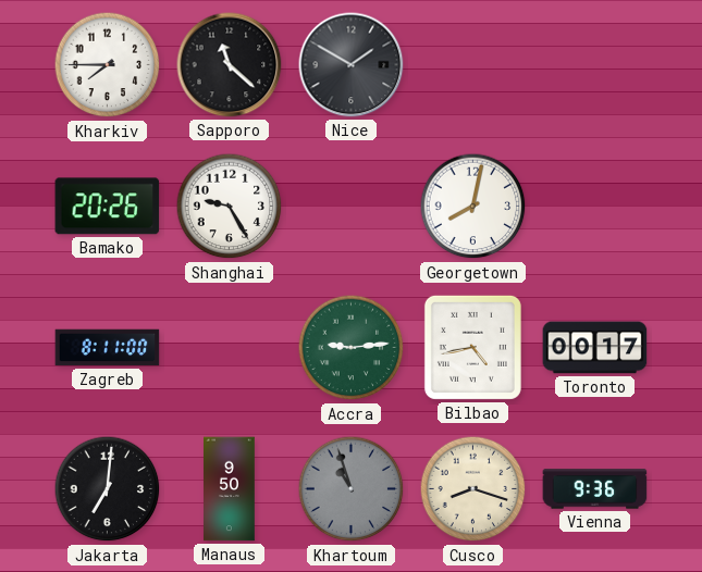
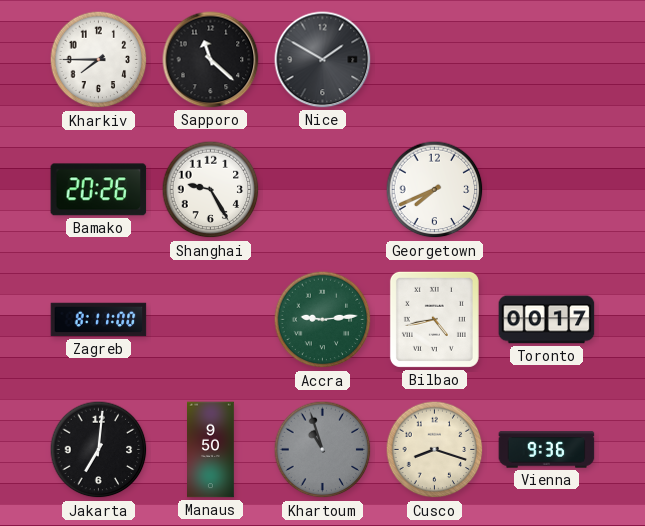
Georgetown: 8:02 -> 7:41
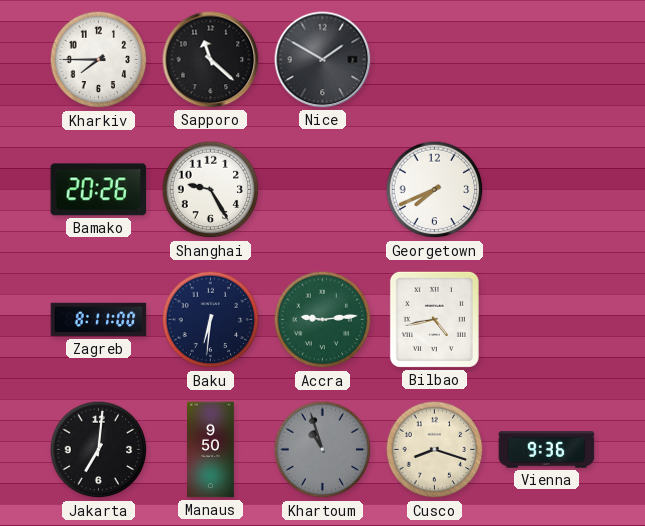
Baku: none -> 6:31
Toronto: 00:17 -> none
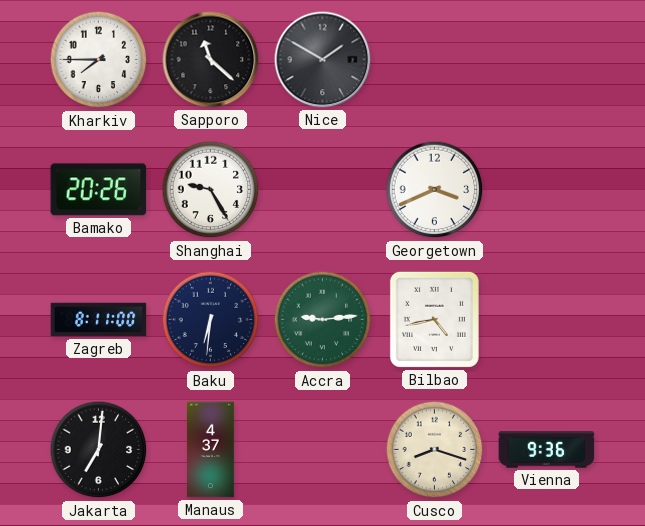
Georgetown: 7:41 -> 3:41
Manaus: 9:50 -> 4:37
Khartoum: 10:57 -> none
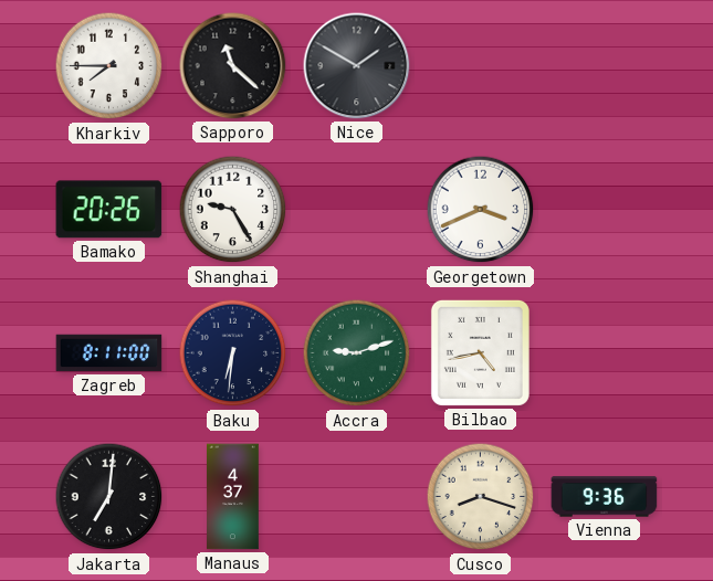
Accra: 9:14 -> 9:12
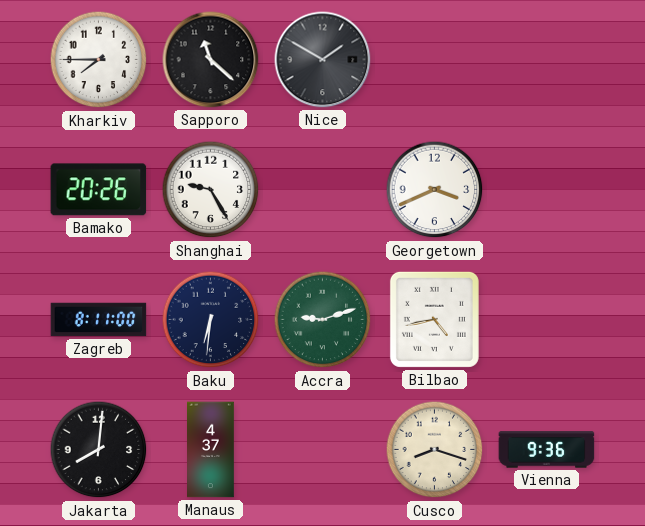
Jakarta: 7:01 -> 8:01
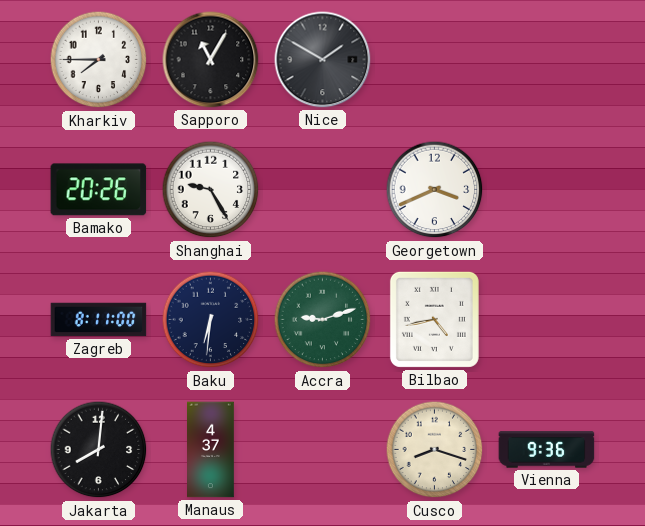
Sapporo: 11:22 -> 11:05
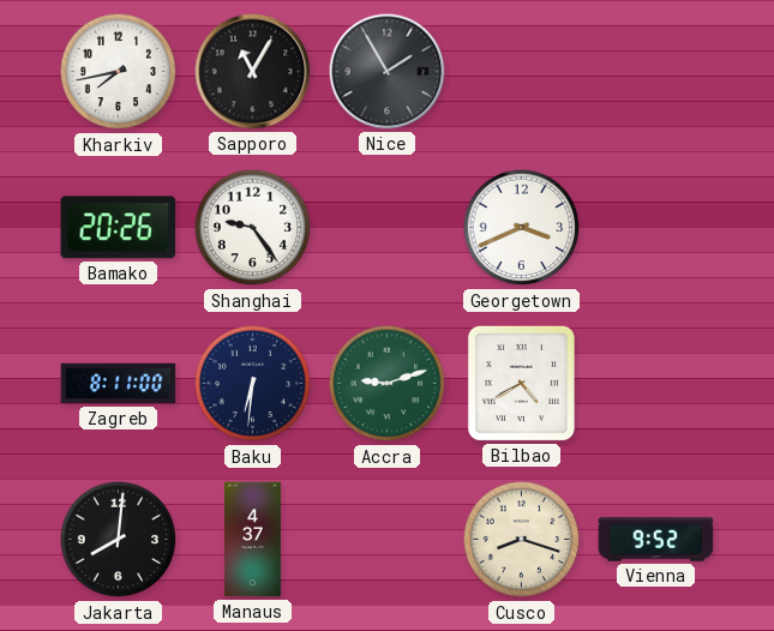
Kharkiv: 7:45 -> 7:43
Nice: 1:50 -> 1:55
Shanghai: 9:25 -> 9:24
Bilbao: 4:43 -> 4:40
Vienna: 9:36 -> 9:52
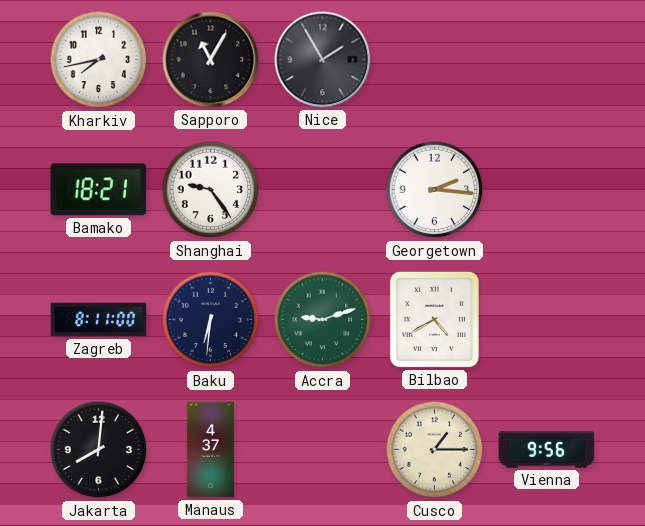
Bamako: 20:26 -> 18:21
Georgetown: 3:41 -> 2:16
Cusco: 8:18 -> 1:15
Vienna: 9:52 -> 9:56
